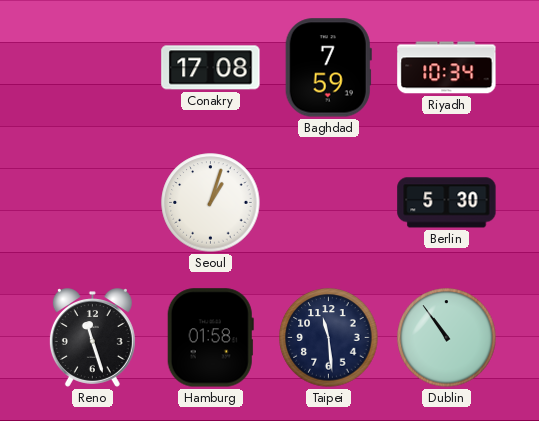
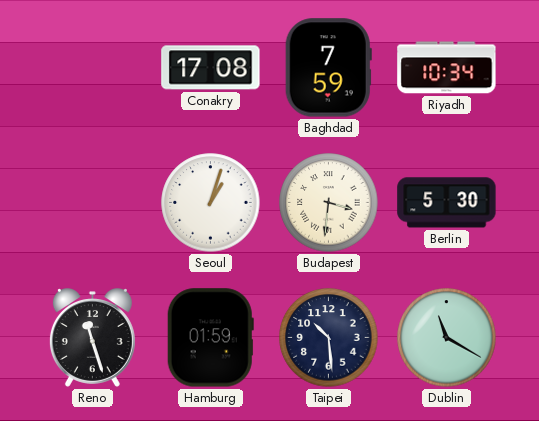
Budapest: none -> 3:31
Hamburg: 01:58 -> 01:59
Taipei: 11:29 -> 10:29
Dublin: 10:54 -> 11:20
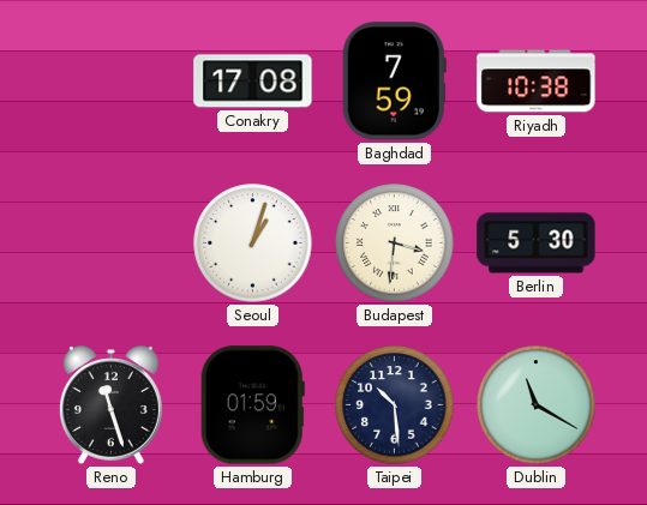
Riyadh: 10:34 -> 10:38
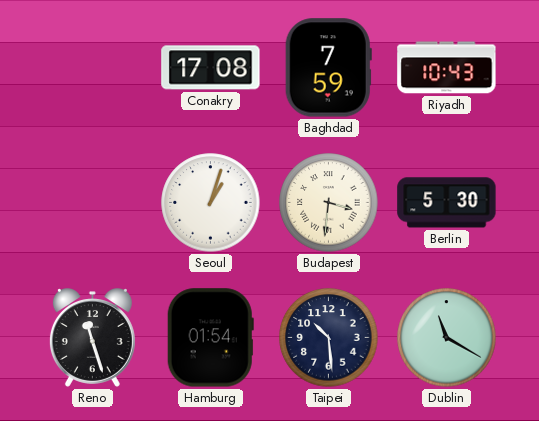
Riyadh: 10:38 -> 10:43
Hamburg: 01:59 -> 01:54
